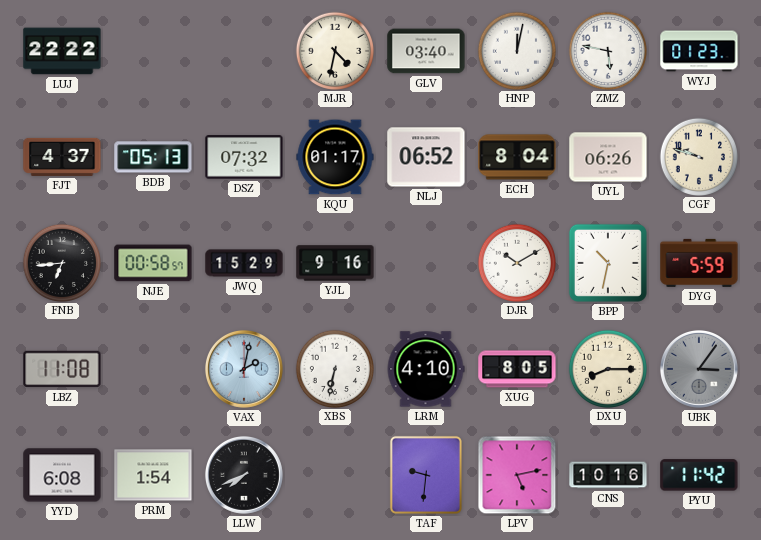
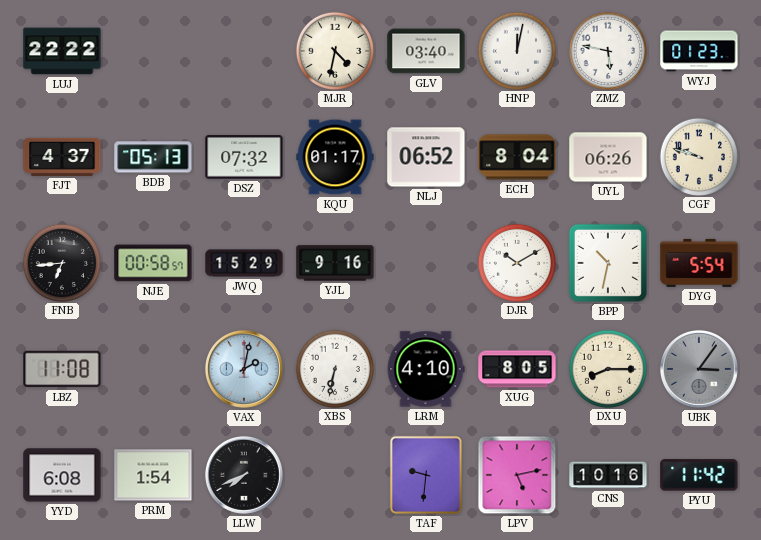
DYG: 5:59 -> 5:54
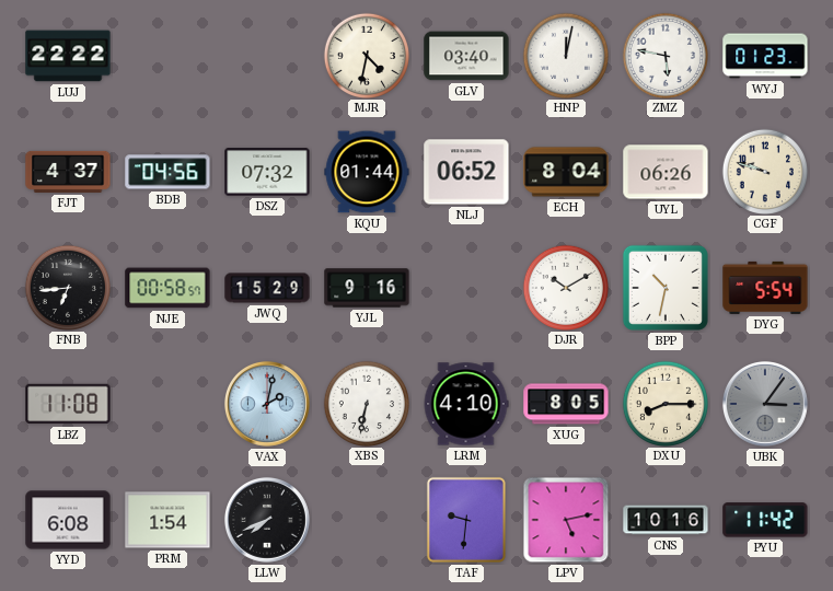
BDB: 05:13 -> 04:56
KQU: 01:17 -> 01:44
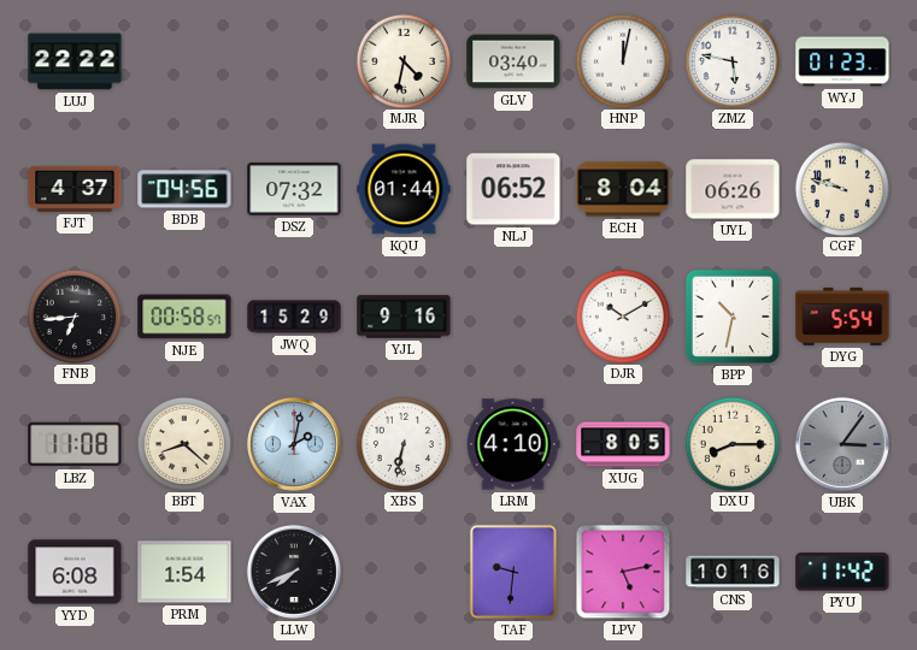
BBT: none -> 8:22
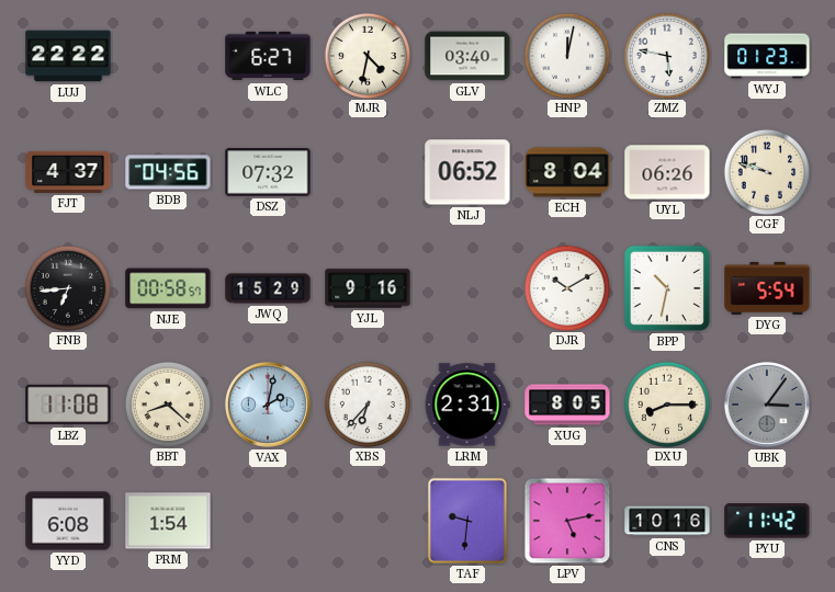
WLC: none -> 6:27
KQU: 01:44 -> none
XBS: 6:32 -> 6:37
LRM: 4:10 -> 2:31
LLW: 7:41 -> none
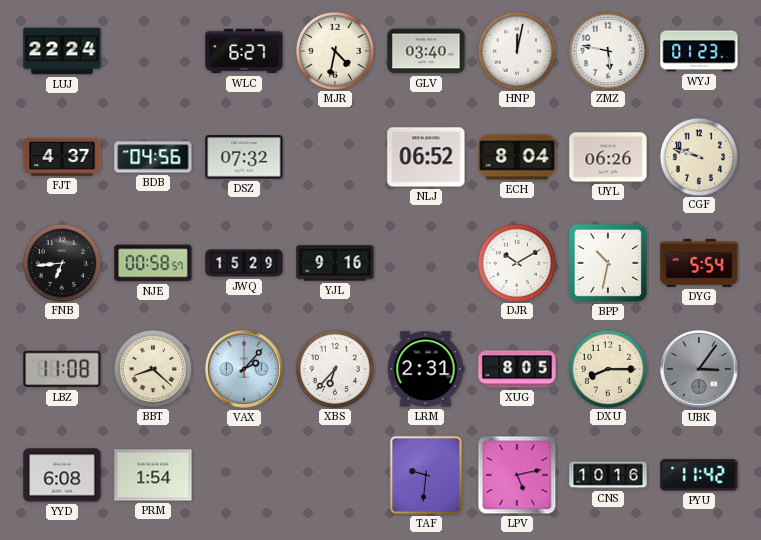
LUJ: 22:22 -> 22:24
VAX: 2:02 -> 2:07
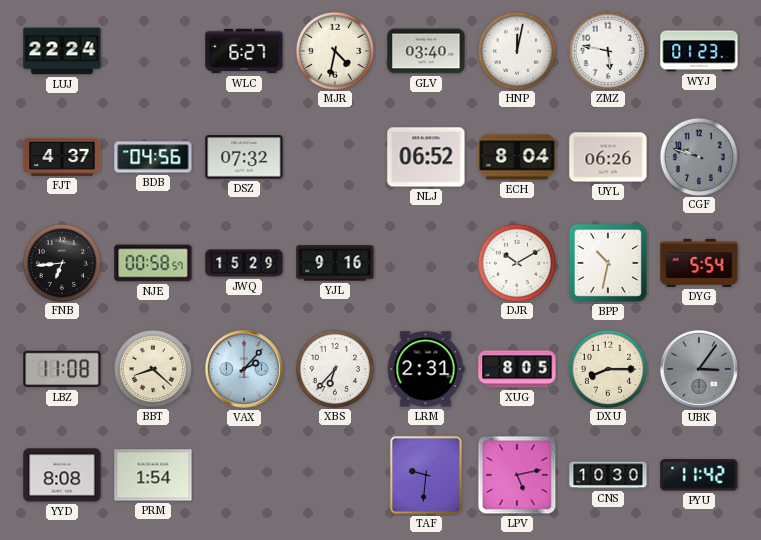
CGF dial: cream -> grey
YYD: 6:08 -> 8:08
CNS: 10:16 -> 10:30
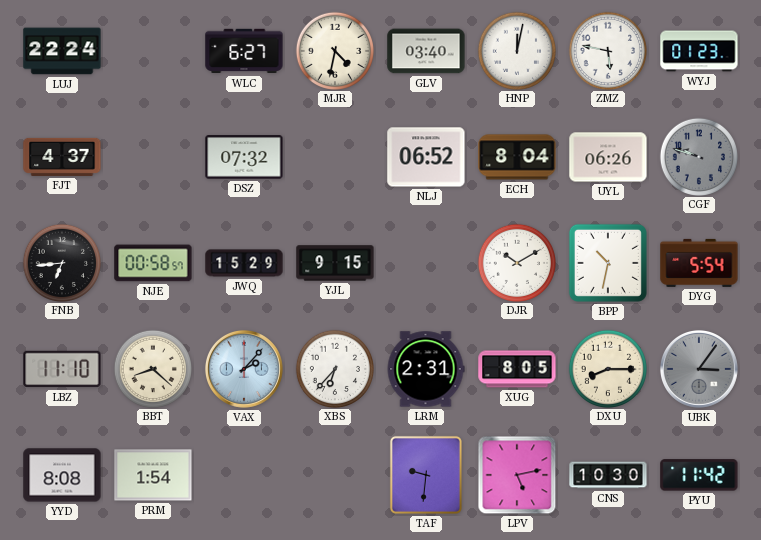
BDB: 04:56 -> none
YJL: 9:16 -> 9:15
LBZ: 11:08 -> 11:10
